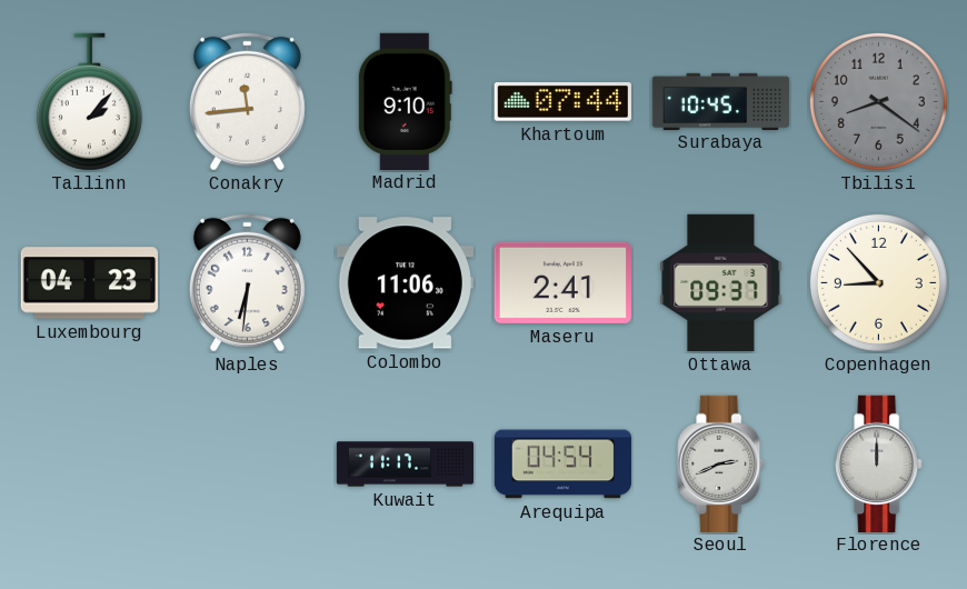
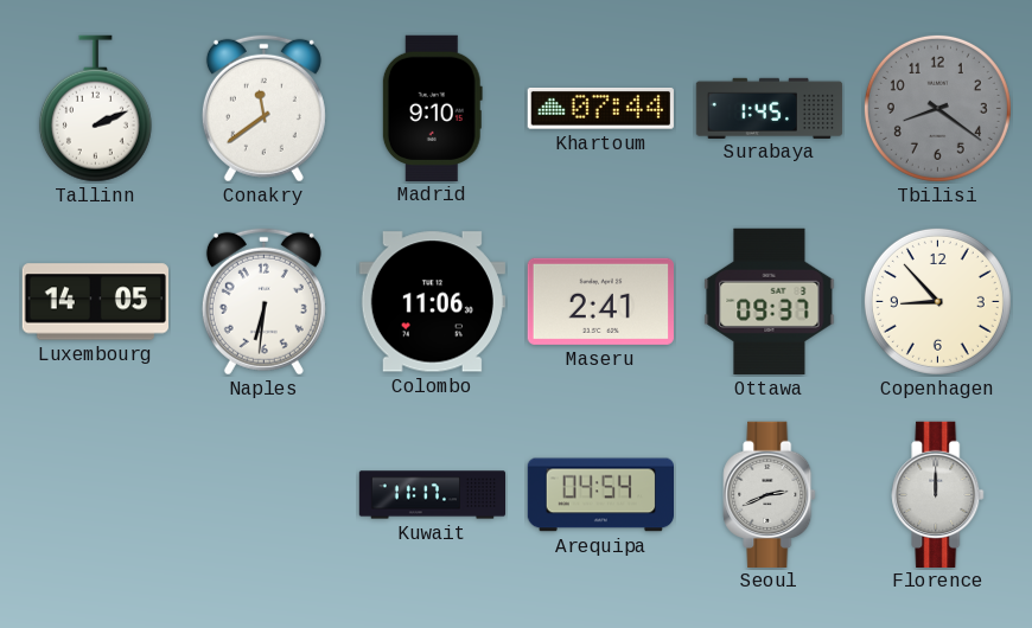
Tallinn: 2:07 -> 2:11
Conakry: 11:44 -> 11:39
Surabaya: 10:45 -> 1:45
Luxembourg: 04:23 -> 14:05
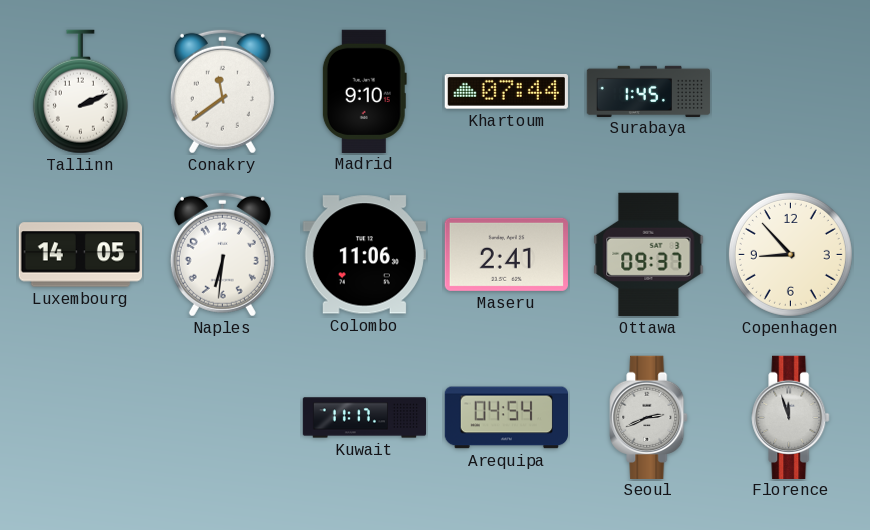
Tbilisi: 8:21 -> none
Florence: 12:00 -> 11:57
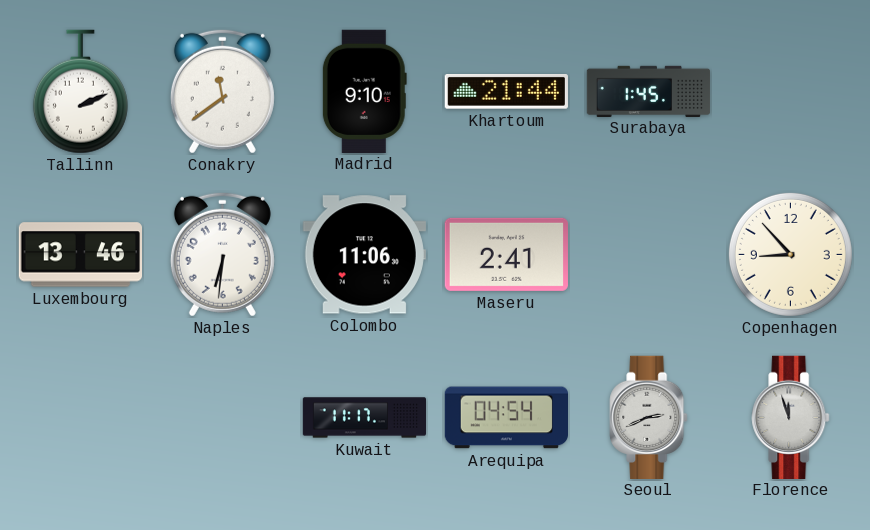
Khartoum: 07:44 -> 21:44
Luxembourg: 14:05 -> 13:46
Ottawa: 09:37 -> none
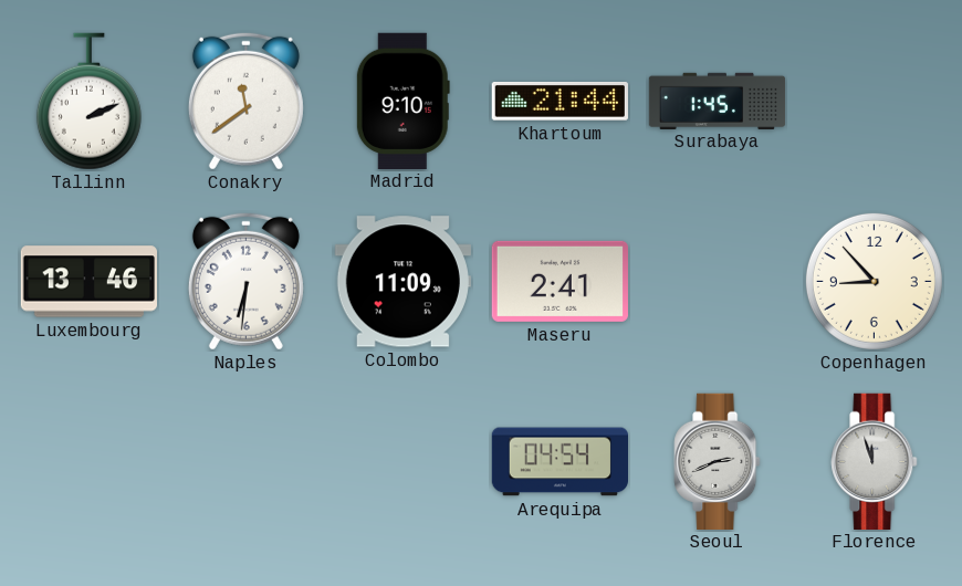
Colombo: 11:06 -> 11:09
Kuwait: 11:17 -> none
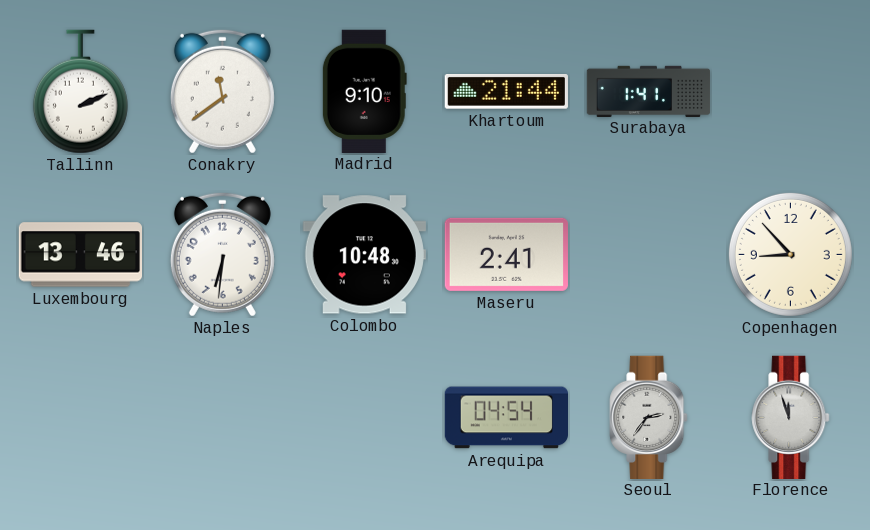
Surabaya: 1:45 -> 1:41
Colombo: 11:09 -> 10:48
Seoul: 2:41 -> 2:36
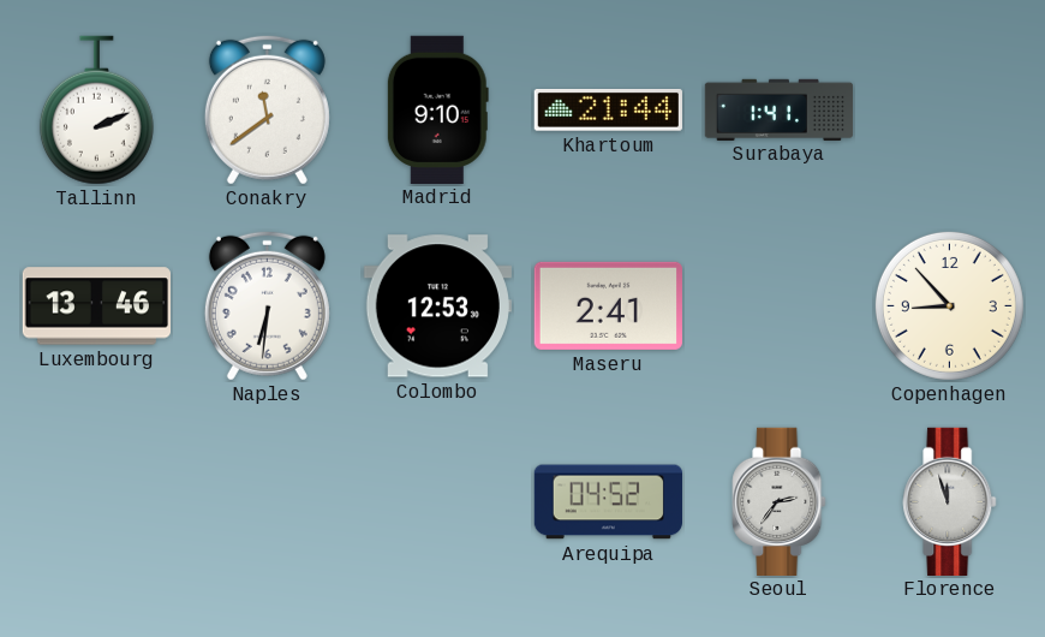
Colombo: 10:48 -> 12:53
Arequipa: 04:54 -> 04:52
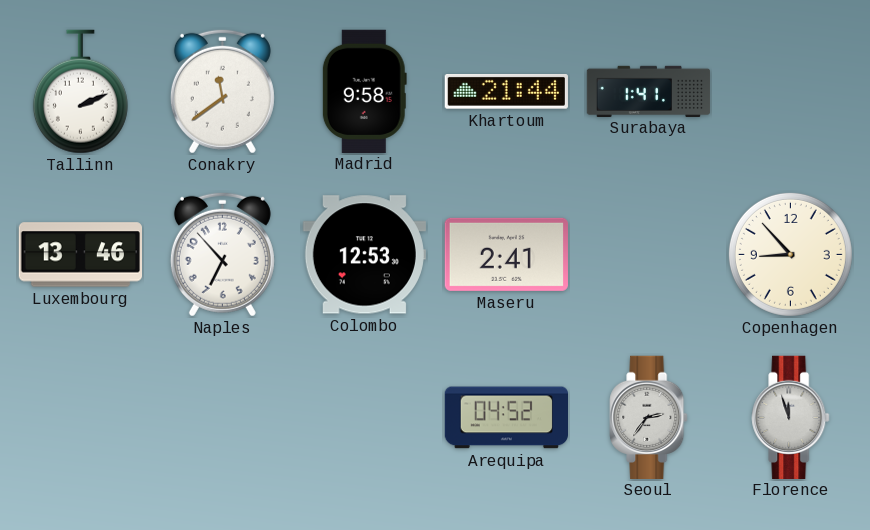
Madrid: 9:10 -> 9:58
Naples: 6:31 -> 6:53
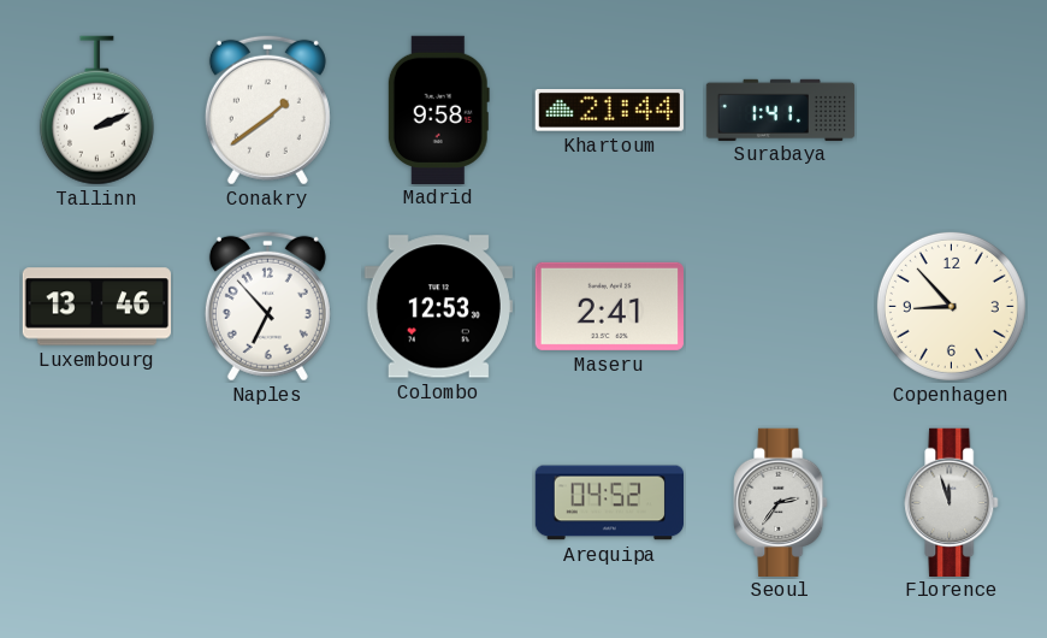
Conakry: 11:39 -> 1:39
